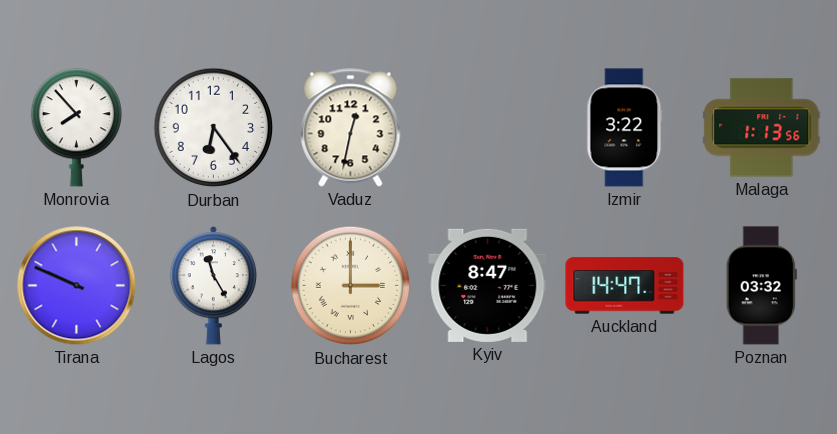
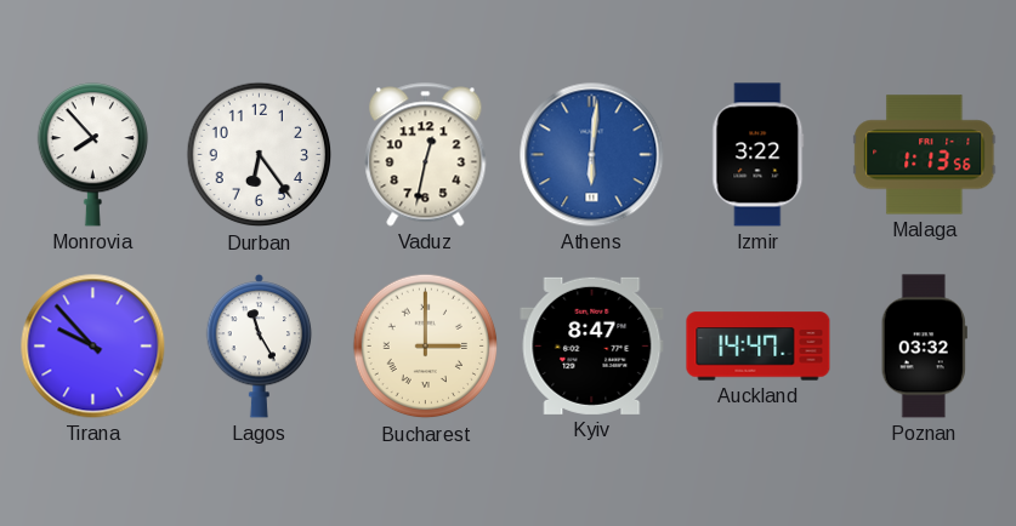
Athens: none -> 6:01
Tirana: 9:49 -> 9:53
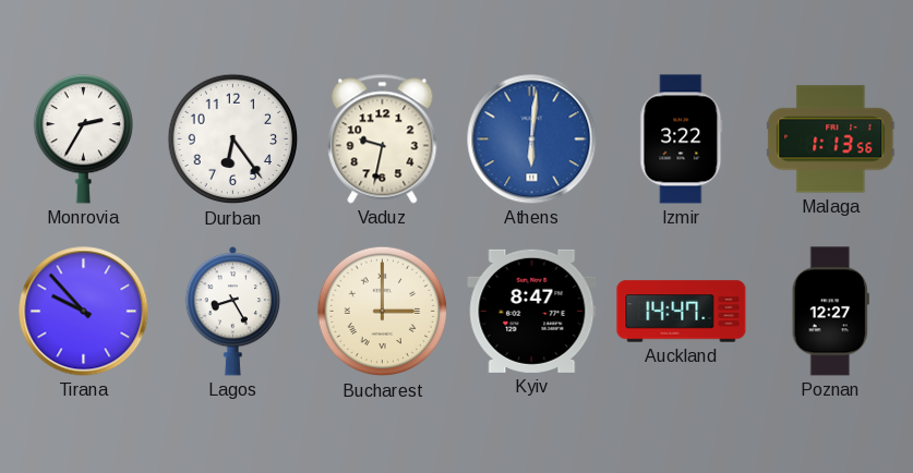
Monrovia: 7:53 -> 2:35
Vaduz: 12:32 -> 9:32
Lagos: 11:25 -> 8:25
Poznan: 03:32 -> 12:27
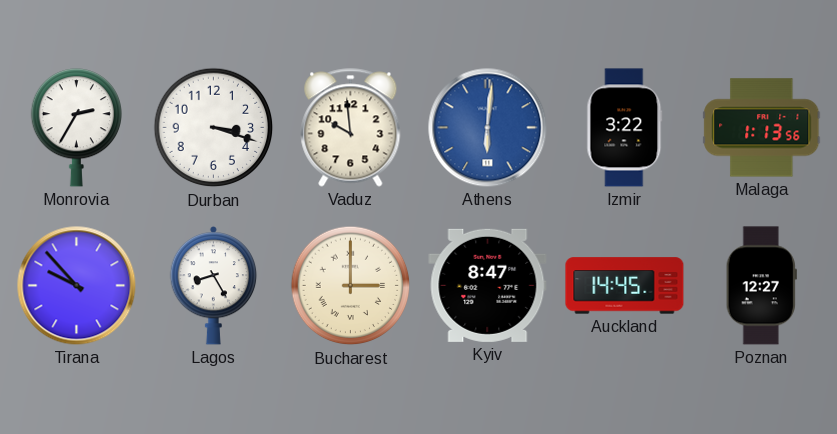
Durban: 6:24 -> 3:18
Vaduz: 9:32 -> 9:59
Auckland: 14:47 -> 14:45
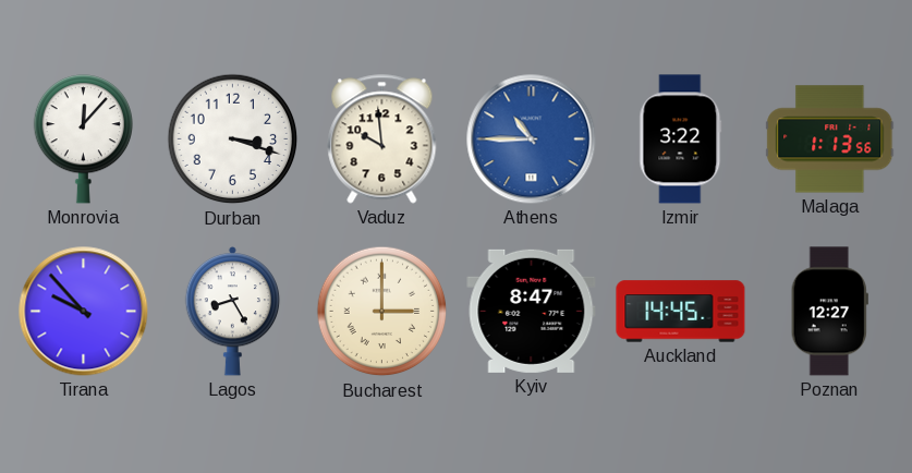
Monrovia: 2:35 -> 12:07
Athens: 6:01 -> 10:45
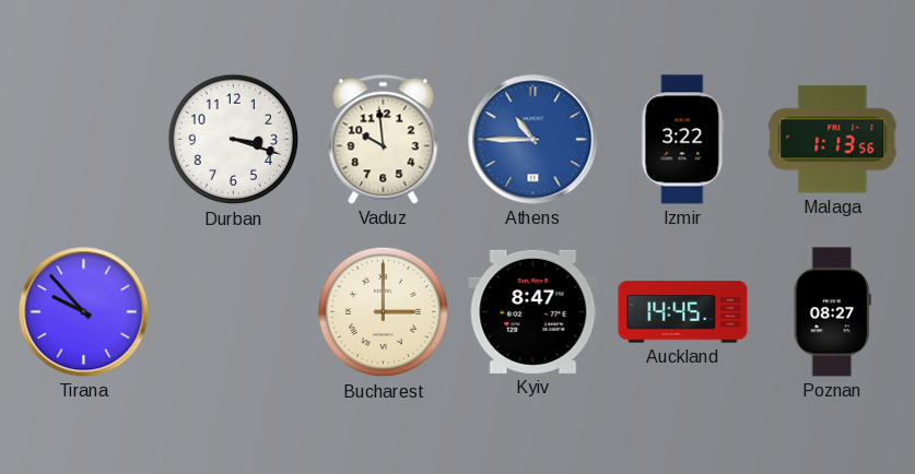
Monrovia: 12:07 -> none
Lagos: 8:25 -> none
Poznan: 12:27 -> 08:27
